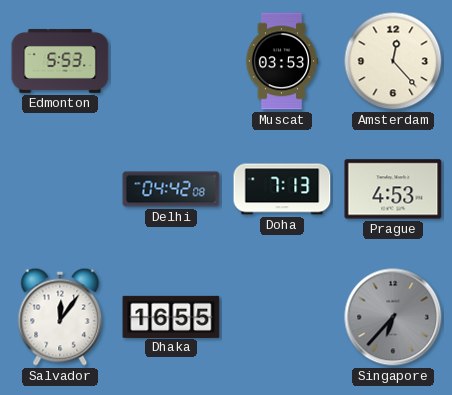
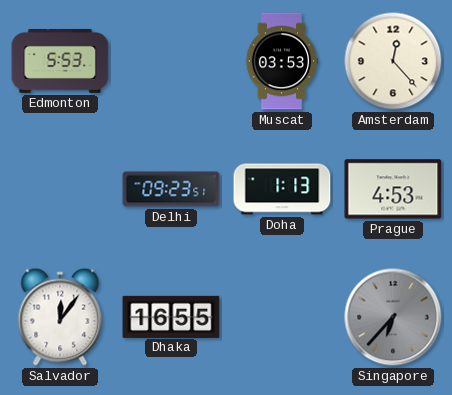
Delhi: 04:42 -> 09:23
Doha: 7:13 -> 1:13
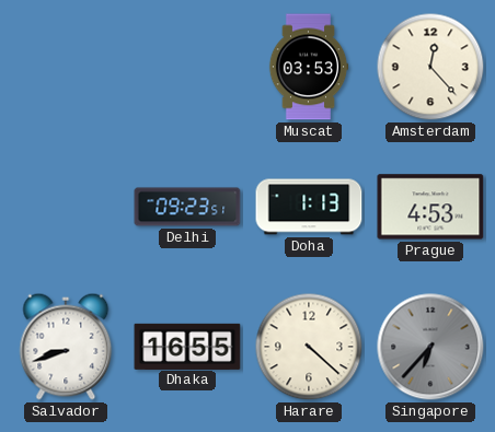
Edmonton: 5:53 -> none
Salvador: 12:06 -> 8:42
Harare: none -> 4:22
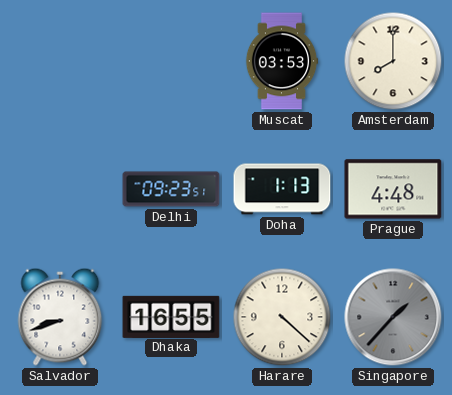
Amsterdam: 12:23 -> 8:00
Prague: 4:53 -> 4:48
Singapore: 6:37 -> 1:37
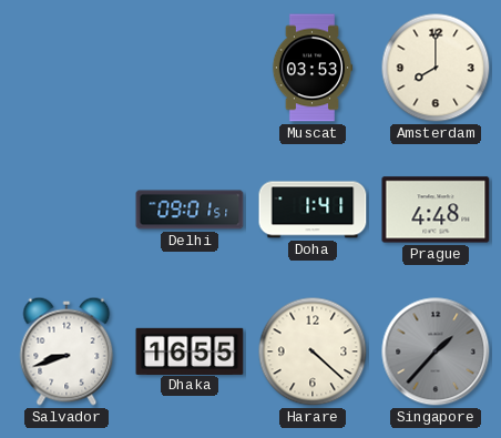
Delhi: 09:23 -> 09:01
Doha: 1:13 -> 1:41
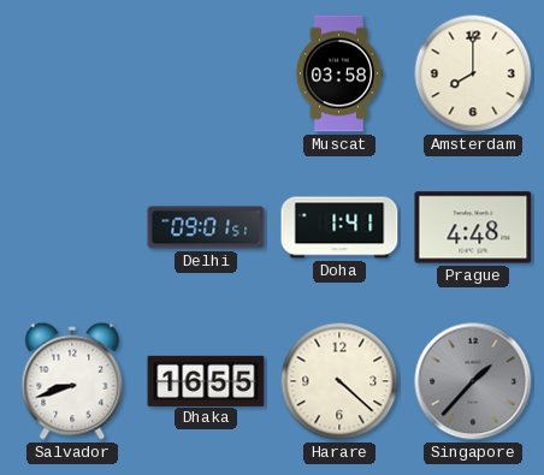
Muscat: 03:53 -> 03:58
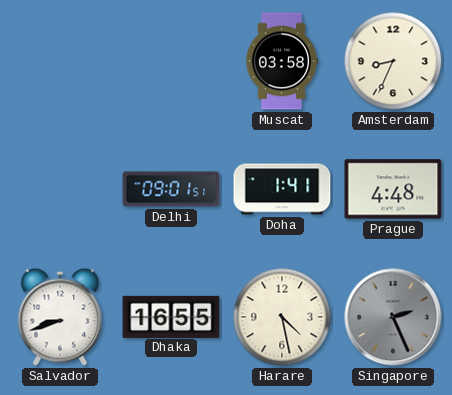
Amsterdam: 8:00 -> 8:34
Harare: 4:22 -> 4:28
Singapore: 1:37 -> 2:26
